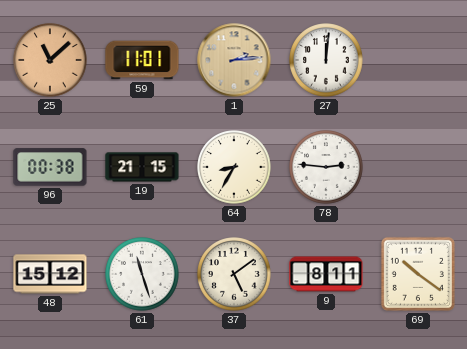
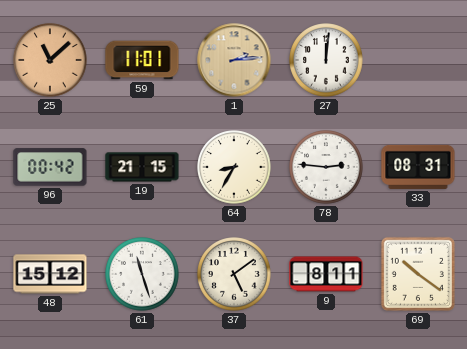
96: 00:38 -> 00:42
33: none -> 08:31
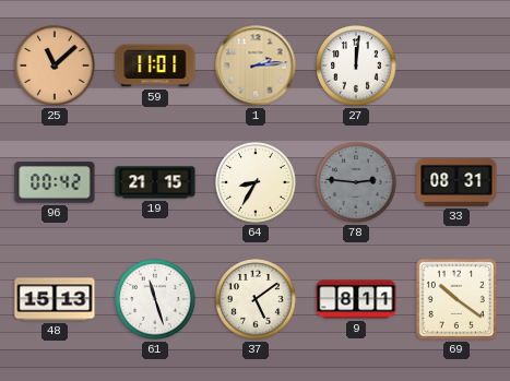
78 dial: white -> grey
48: 15:12 -> 15:13
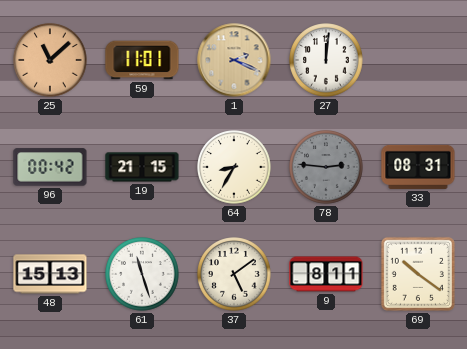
1: 2:14 -> 2:19
